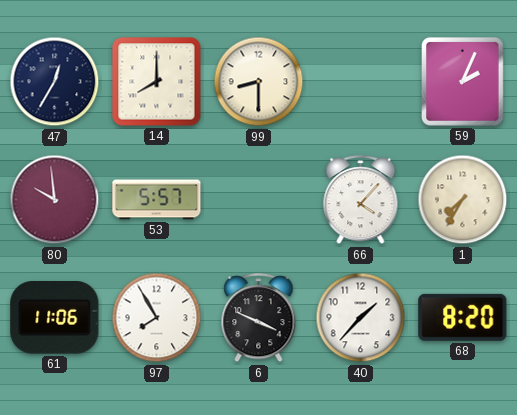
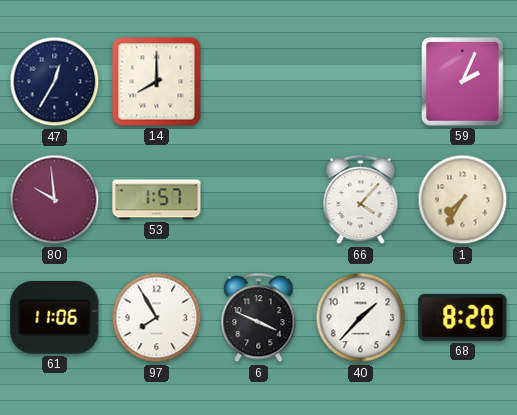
99: 8:30 -> none
53: 5:57 -> 1:57
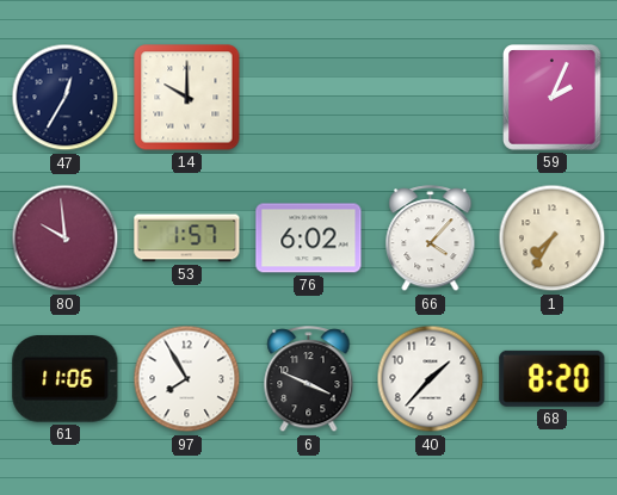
14: 8:00 -> 10:00
76: none -> 6:02
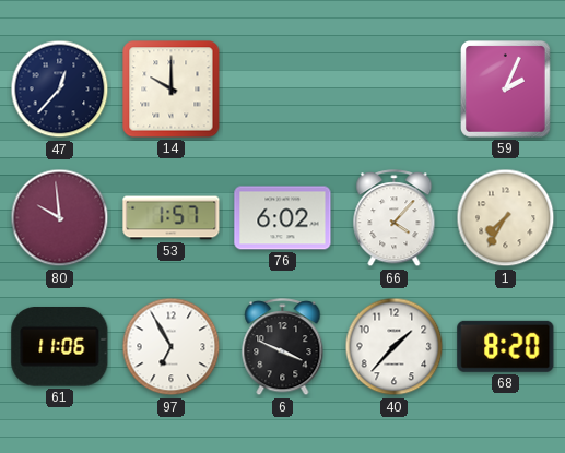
47: 12:35 -> 12:37
97: 7:55 -> 6:55
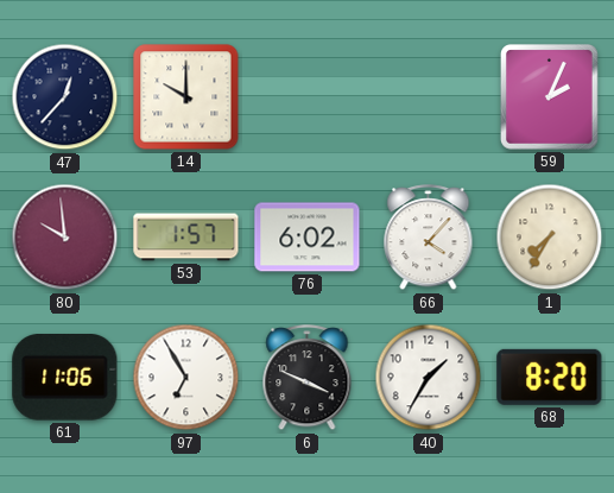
40: 1:37 -> 1:35
